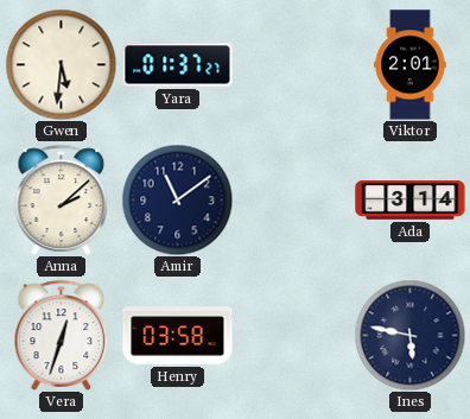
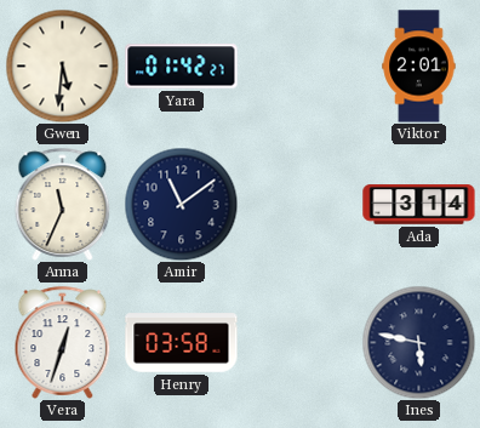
Yara: 01:37 -> 01:42
Anna: 2:08 -> 11:34
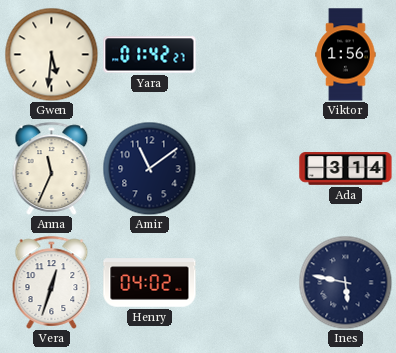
Viktor: 2:01 -> 1:56
Henry: 03:58 -> 04:02
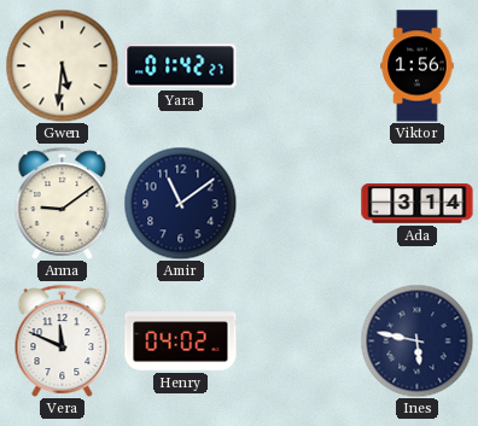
Anna: 11:34 -> 9:09
Vera: 12:33 -> 11:49
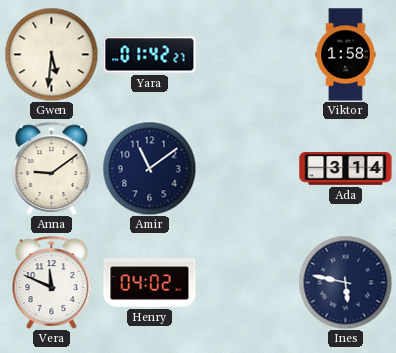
Viktor: 1:56 -> 1:58
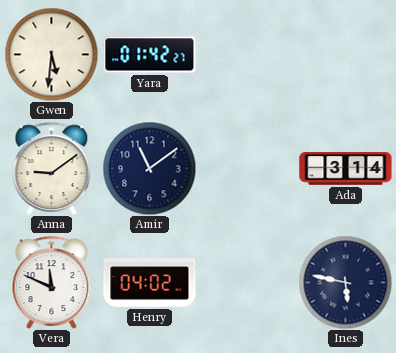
Viktor: 1:58 -> none
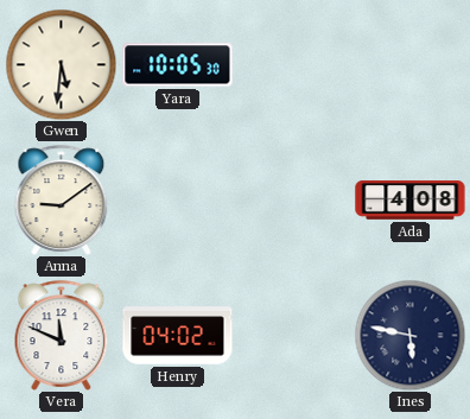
Yara: 01:42 -> 10:05
Amir: 11:09 -> none
Ada: 3:14 -> 4:08
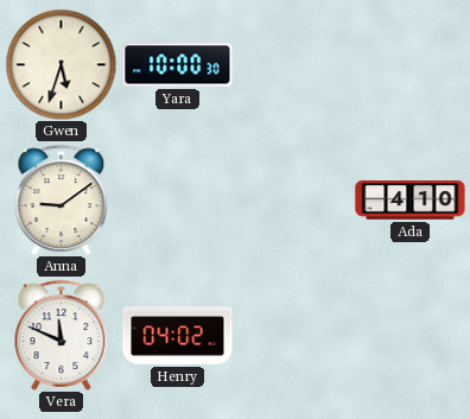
Gwen: 5:31 -> 5:33
Yara: 10:05 -> 10:00
Ada: 4:08 -> 4:10
Ines: 5:47 -> none
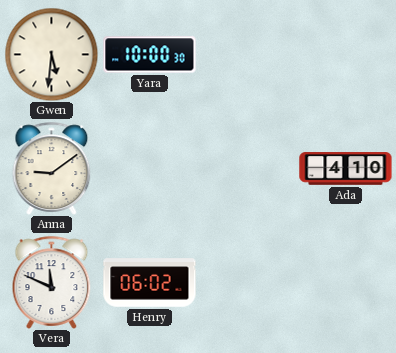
Gwen: 5:33 -> 5:31
Henry: 04:02 -> 06:02
